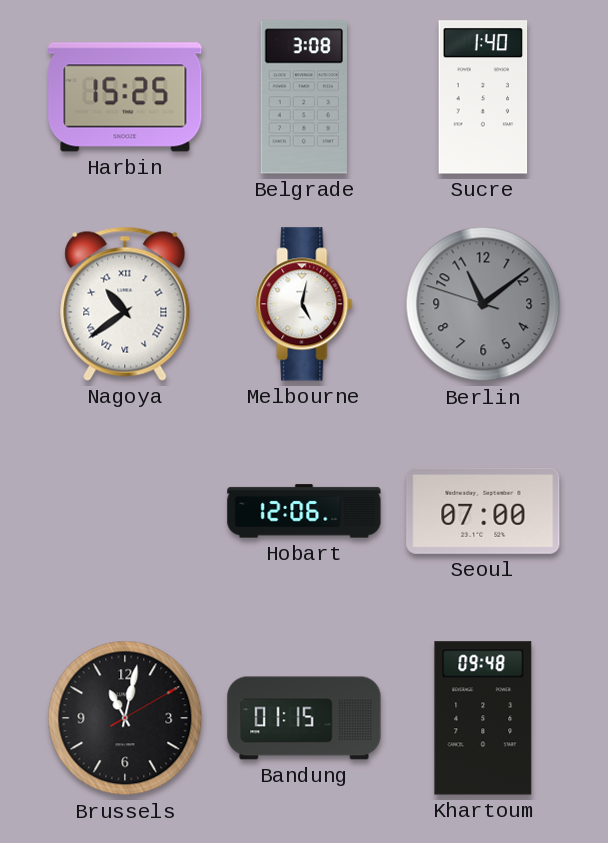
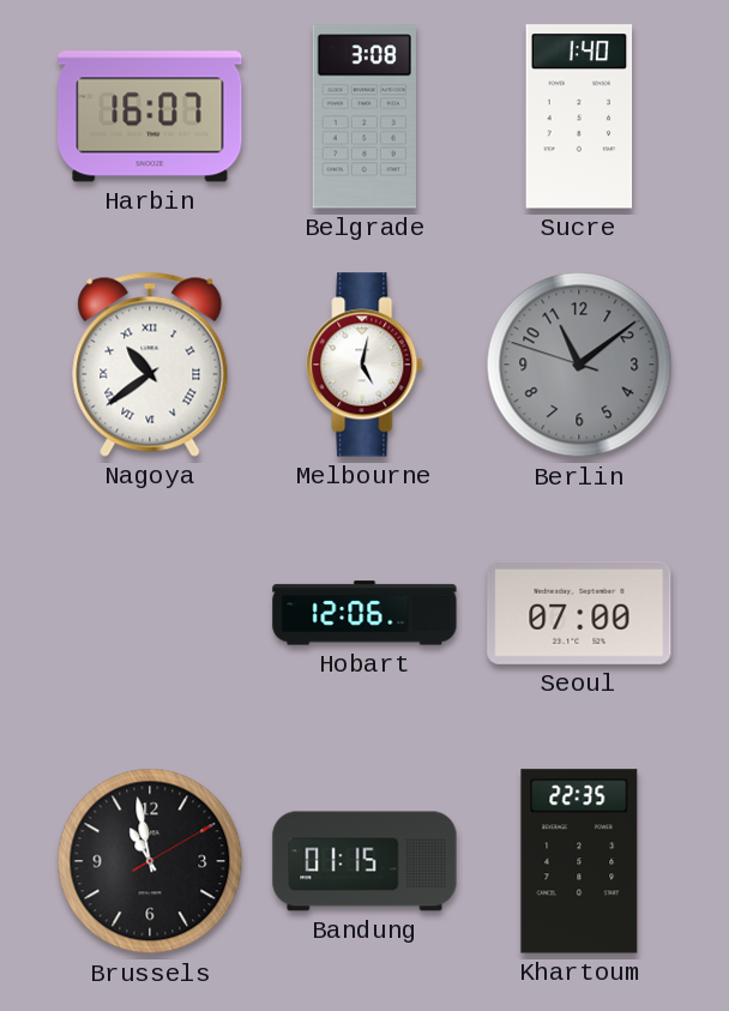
Harbin: 15:25 -> 16:07
Brussels: 11:02 -> 10:58
Khartoum: 09:48 -> 22:35
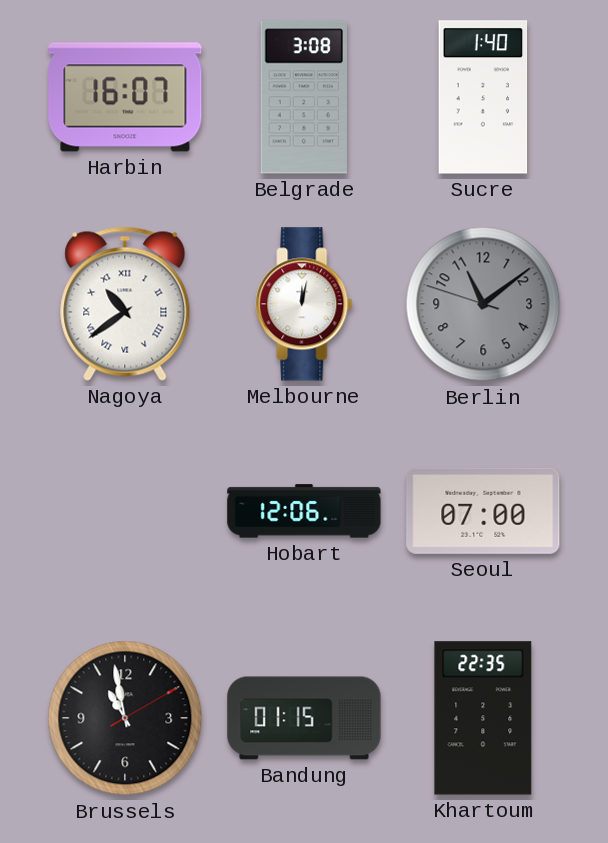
Melbourne: 5:02 -> 12:02
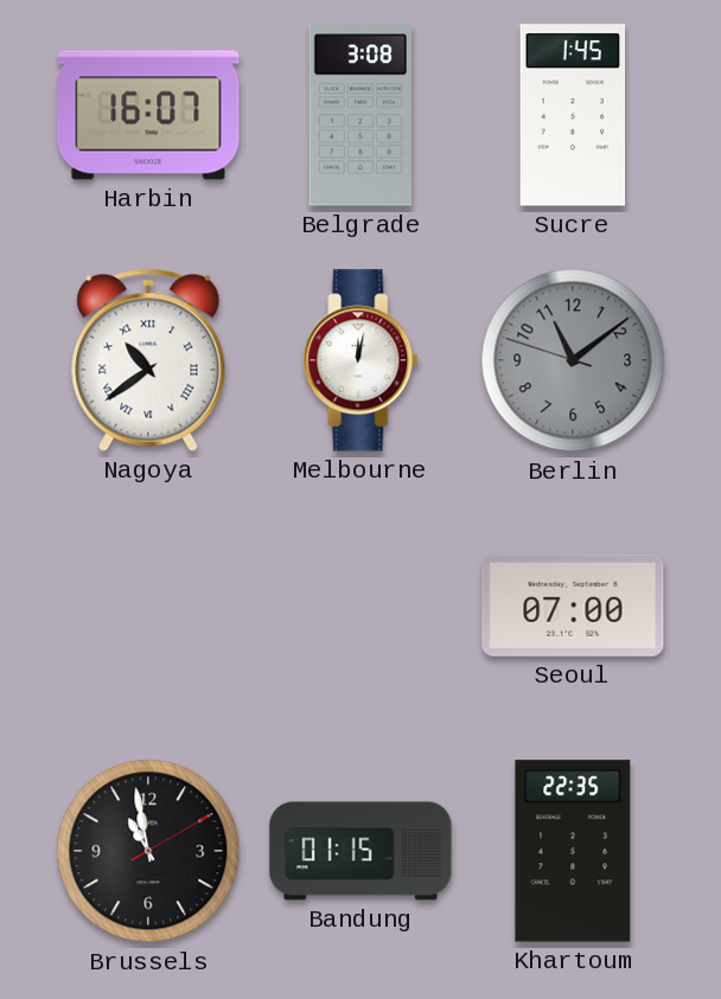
Sucre: 1:40 -> 1:45
Hobart: 12:06 -> none
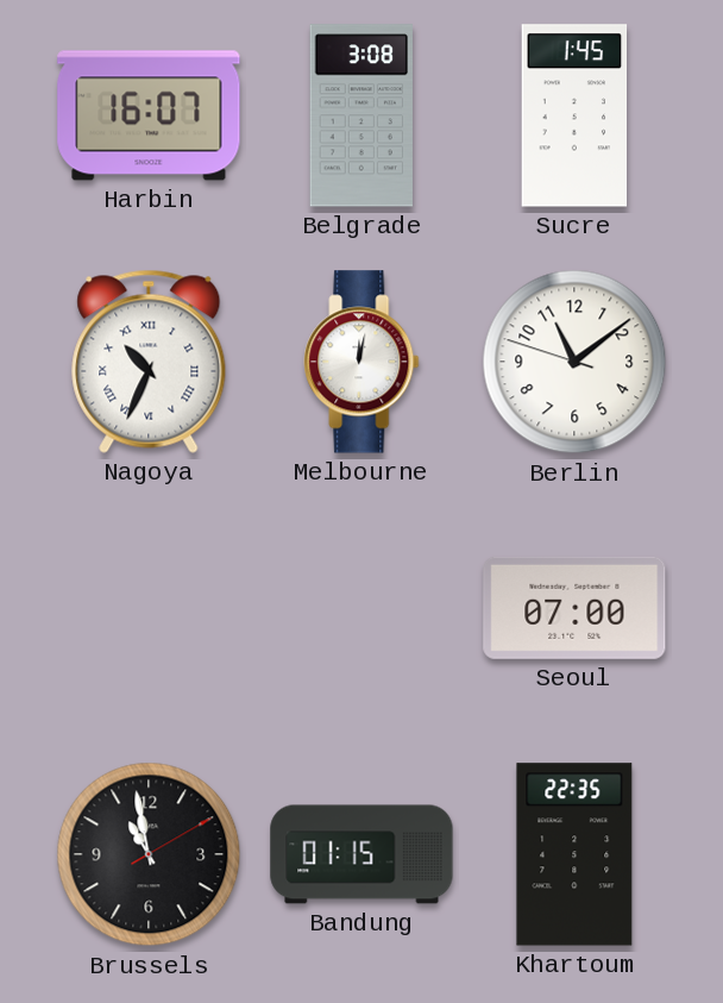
Nagoya: 10:39 -> 10:34
Berlin dial: grey -> white
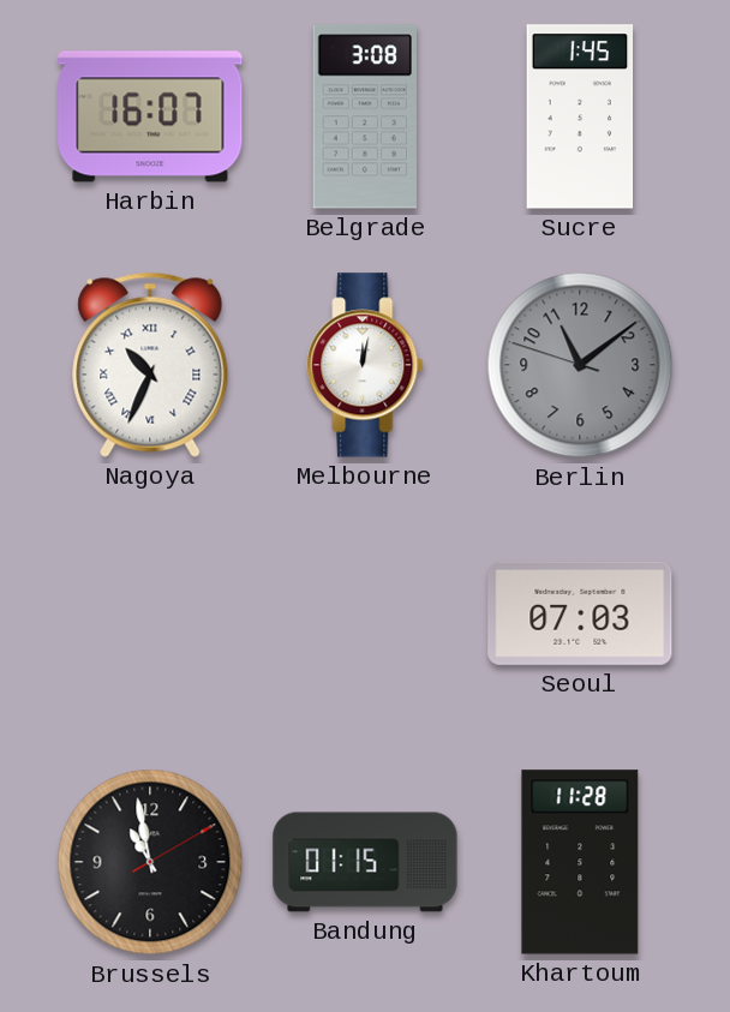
Berlin dial: white -> grey
Seoul: 07:00 -> 07:03
Khartoum: 22:35 -> 11:28
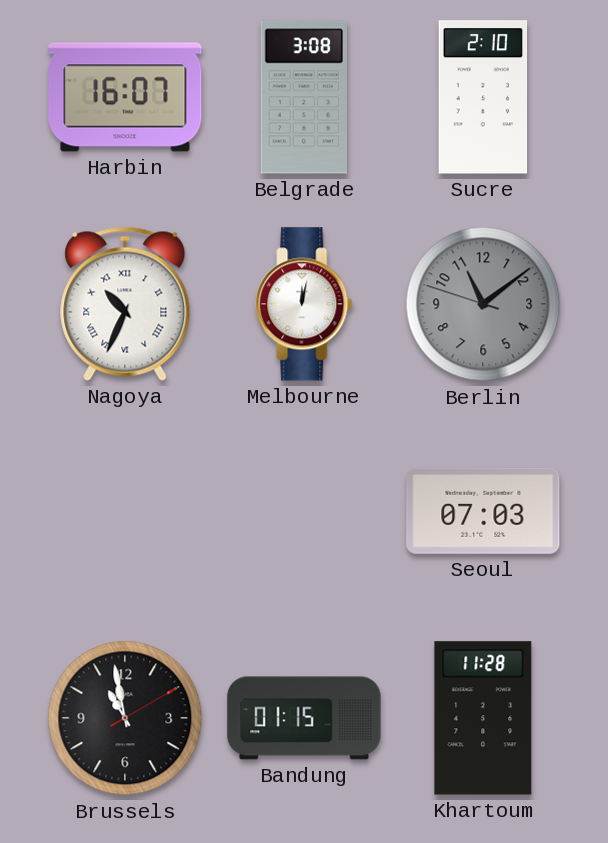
Sucre: 1:45 -> 2:10
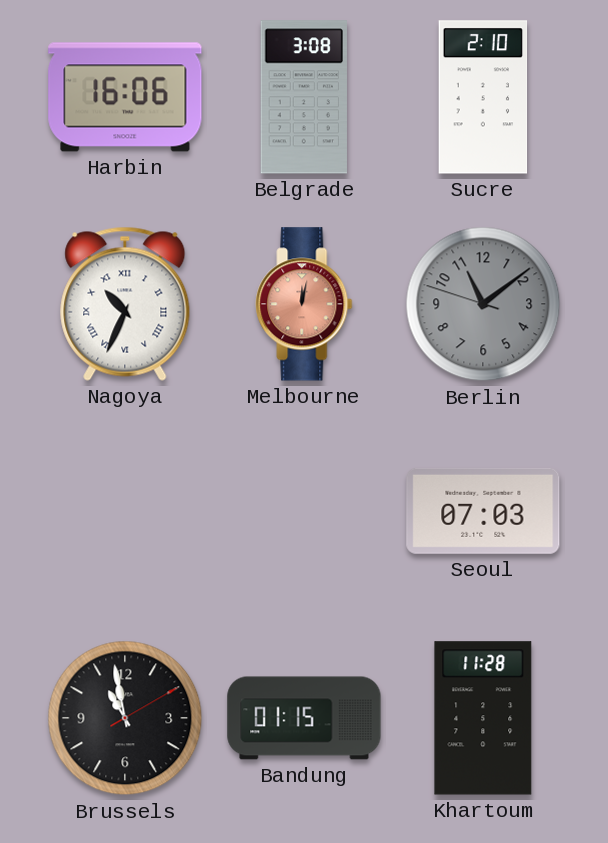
Harbin: 16:07 -> 16:06
Melbourne dial: white -> salmon
